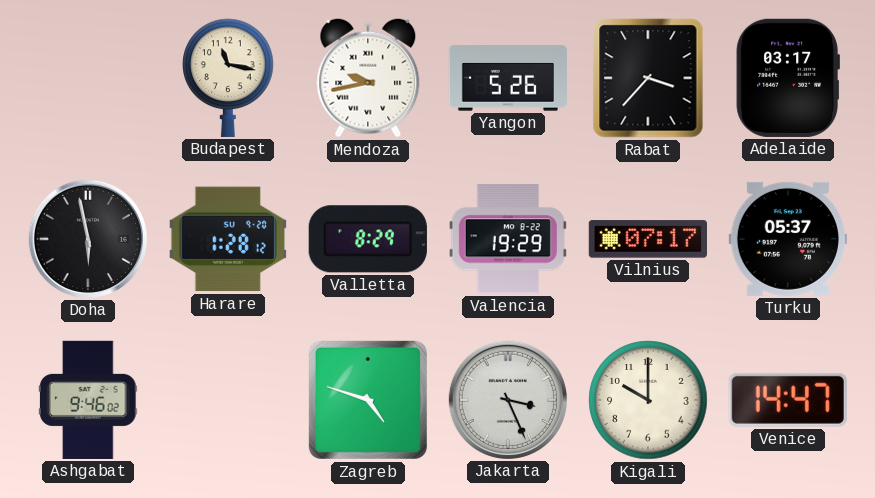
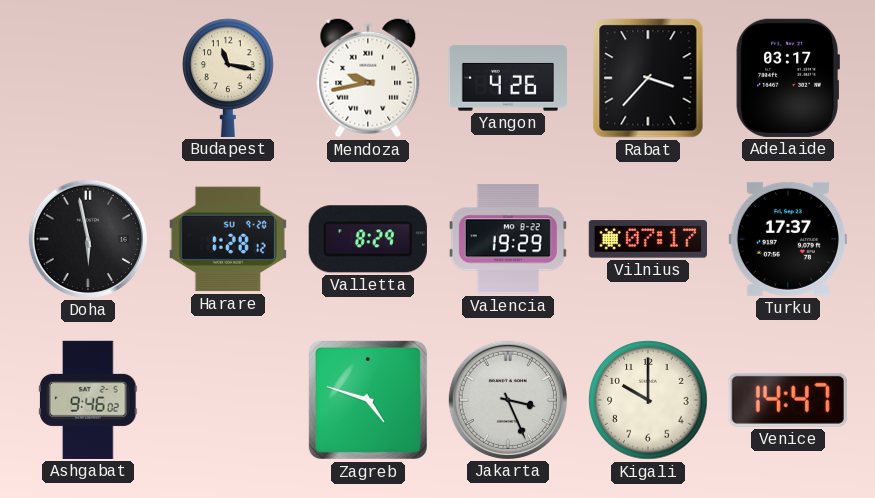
Yangon: 5:26 -> 4:26
Turku: 05:37 -> 17:37
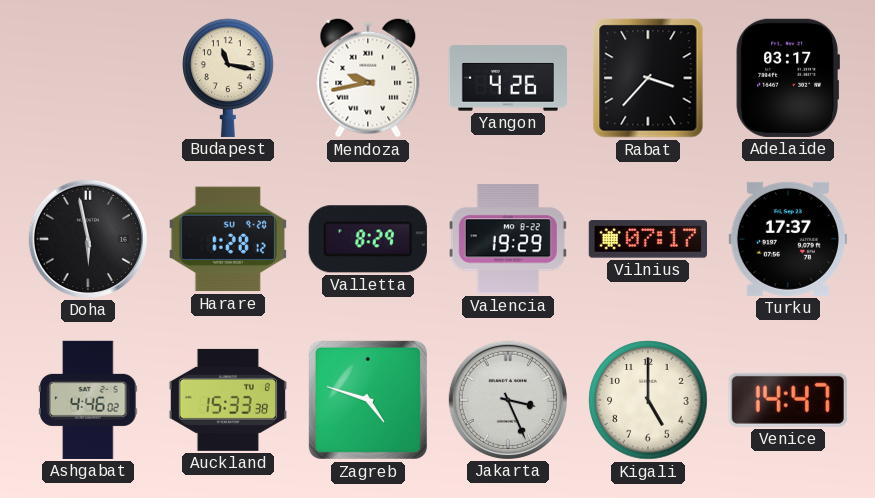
Ashgabat: 9:46 -> 4:46
Auckland: none -> 15:33
Kigali: 10:00 -> 5:00
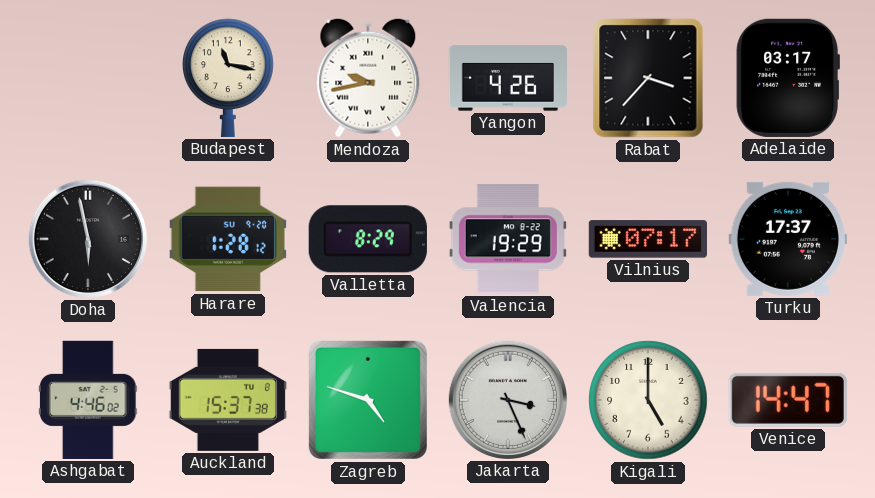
Auckland: 15:33 -> 15:37
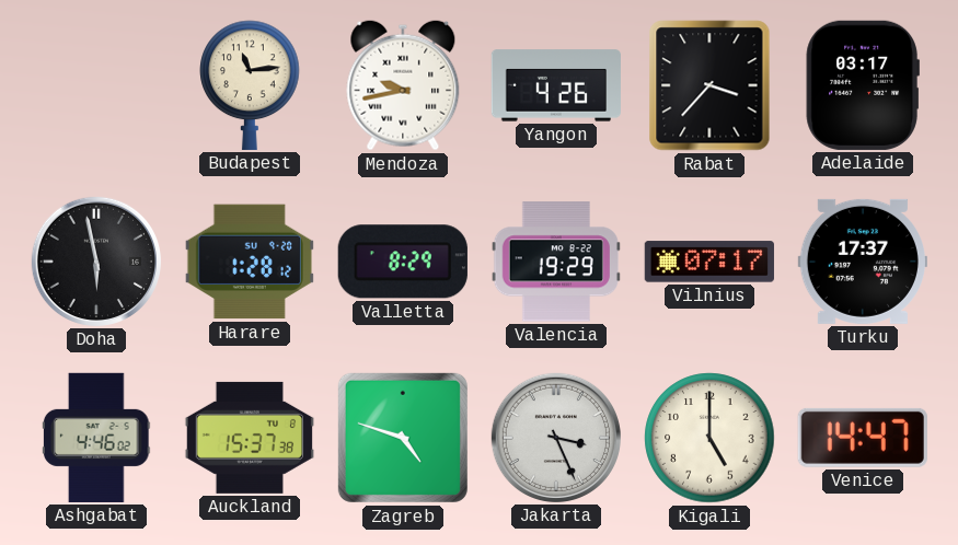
Budapest: 11:17 -> 11:14
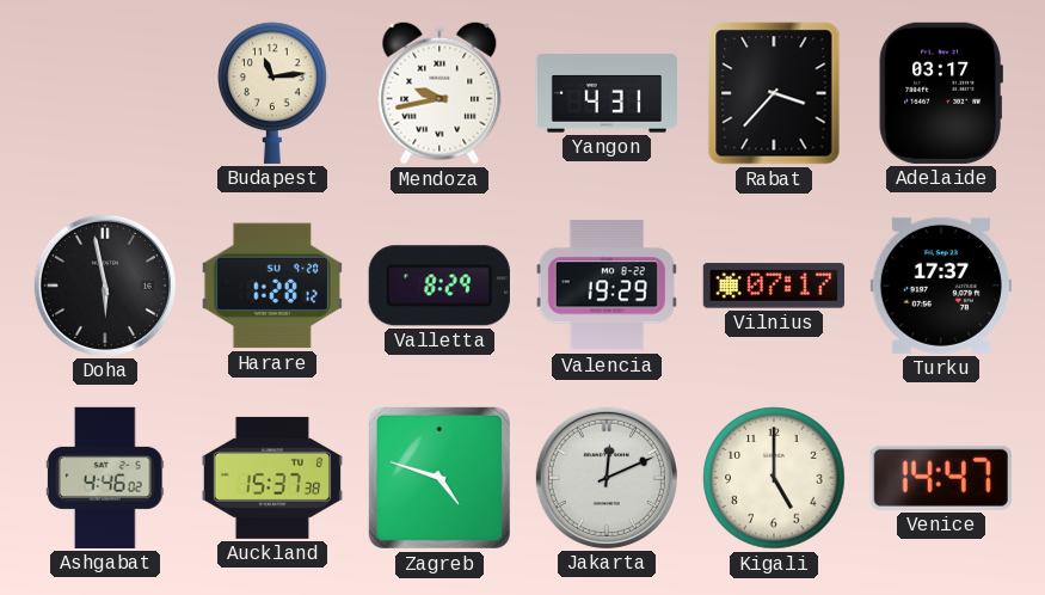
Yangon: 4:26 -> 4:31
Jakarta: 3:26 -> 12:11
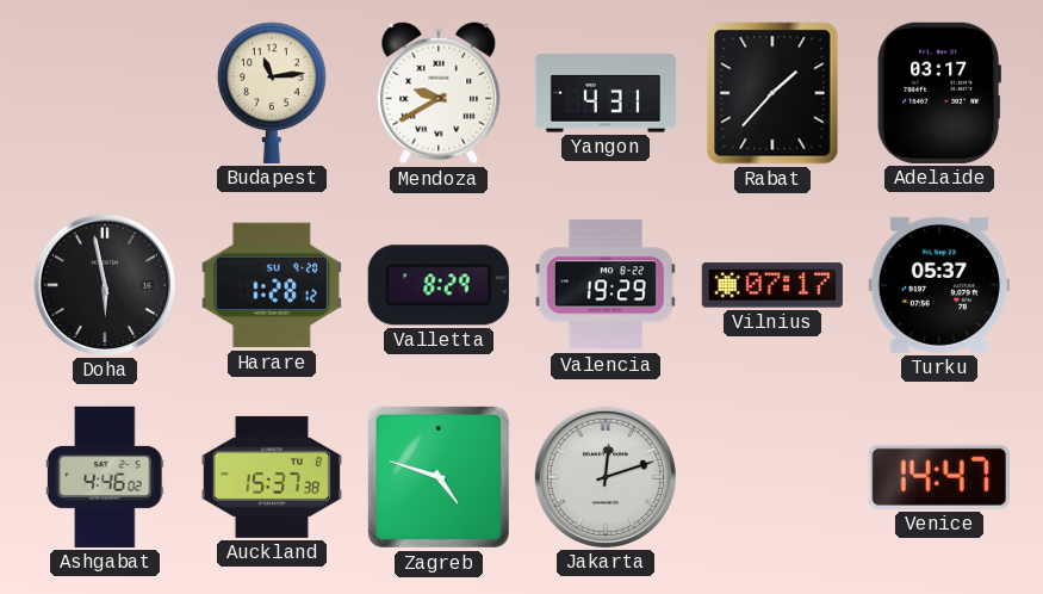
Mendoza: 9:43 -> 9:40
Rabat: 3:37 -> 1:37
Turku: 17:37 -> 05:37
Jakarta: 12:11 -> 12:12
Kigali: 5:00 -> none
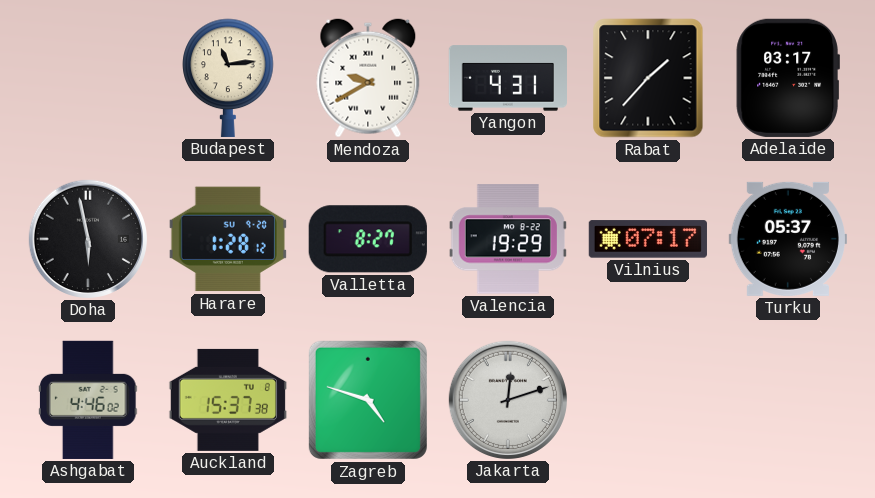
Valletta: 8:29 -> 8:27
Venice: 14:47 -> none
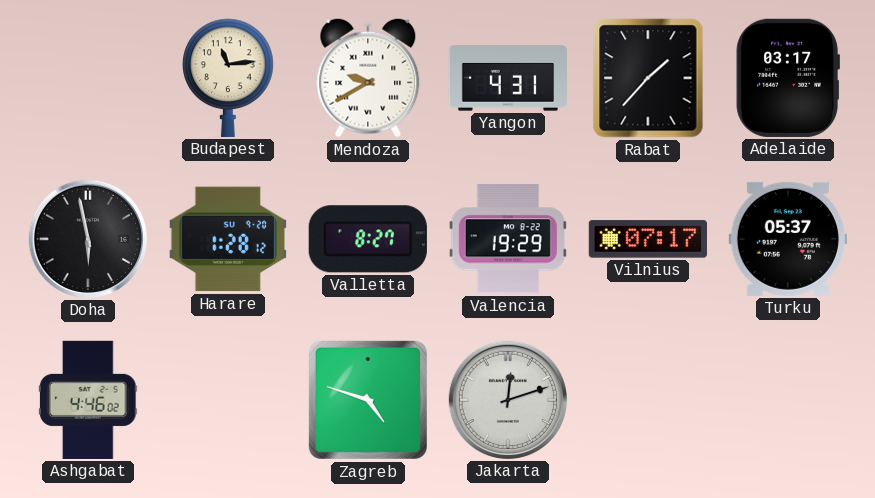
Auckland: 15:37 -> none
